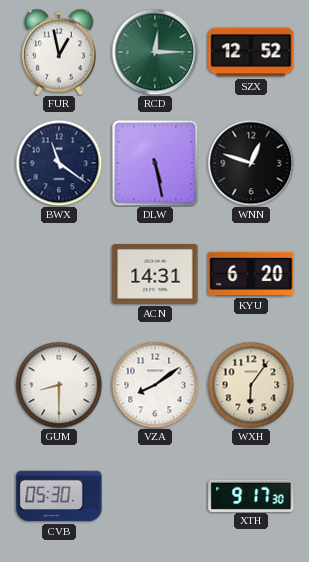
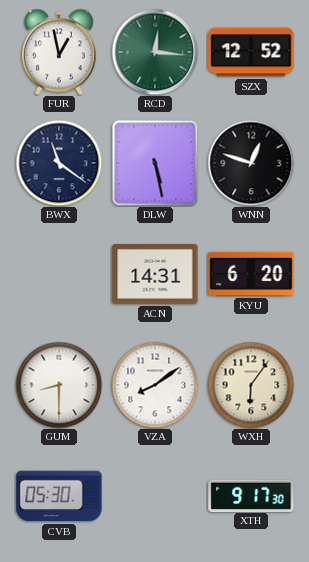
RCD: 12:15 -> 12:16
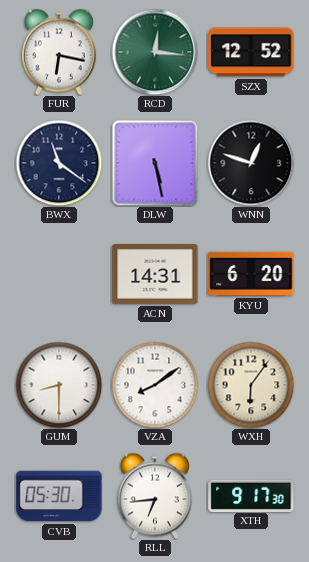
FUR: 12:58 -> 6:17
RLL: none -> 6:44
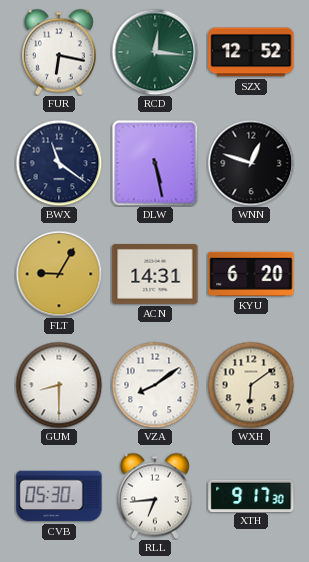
FLT: none -> 9:05
WXH: 6:06 -> 6:09
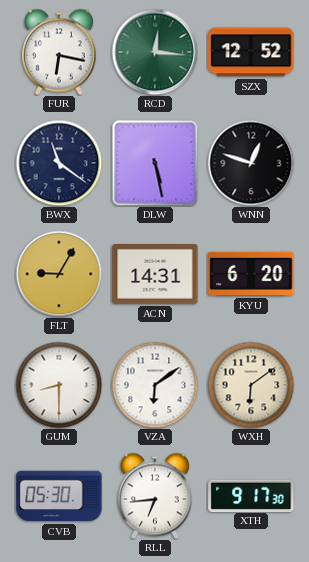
VZA: 8:09 -> 6:09
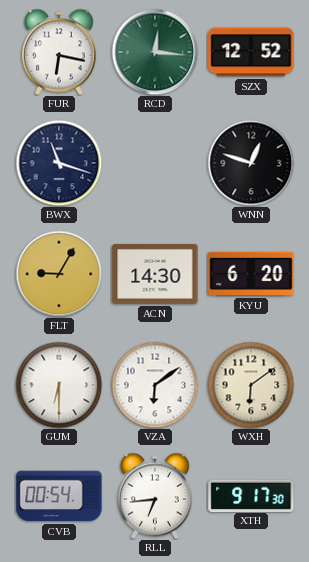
BWX: 11:21 -> 11:18
DLW: 5:28 -> none
ACN: 14:31 -> 14:30
GUM: 8:30 -> 6:30
CVB: 05:30 -> 00:54
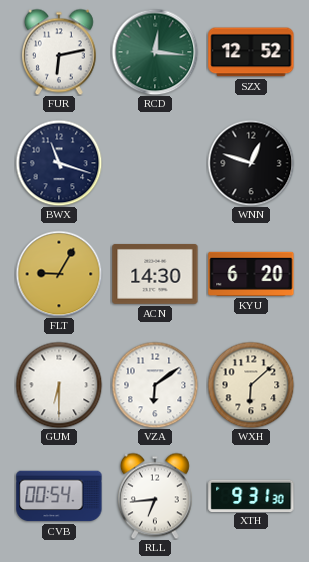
FUR: 6:17 -> 6:13
WXH: 6:09 -> 6:08
XTH: 9:17 -> 9:31
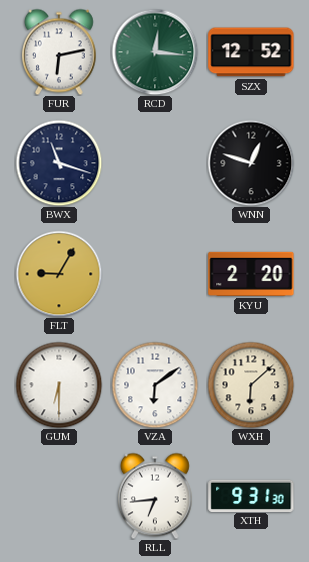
ACN: 14:30 -> none
KYU: 6:20 -> 2:20
CVB: 00:54 -> none
